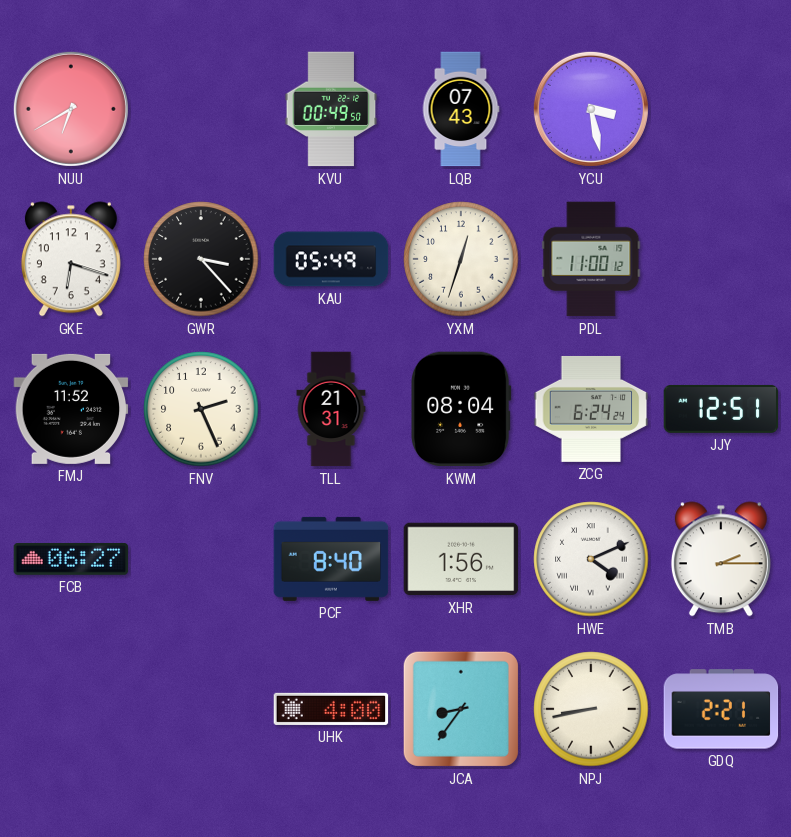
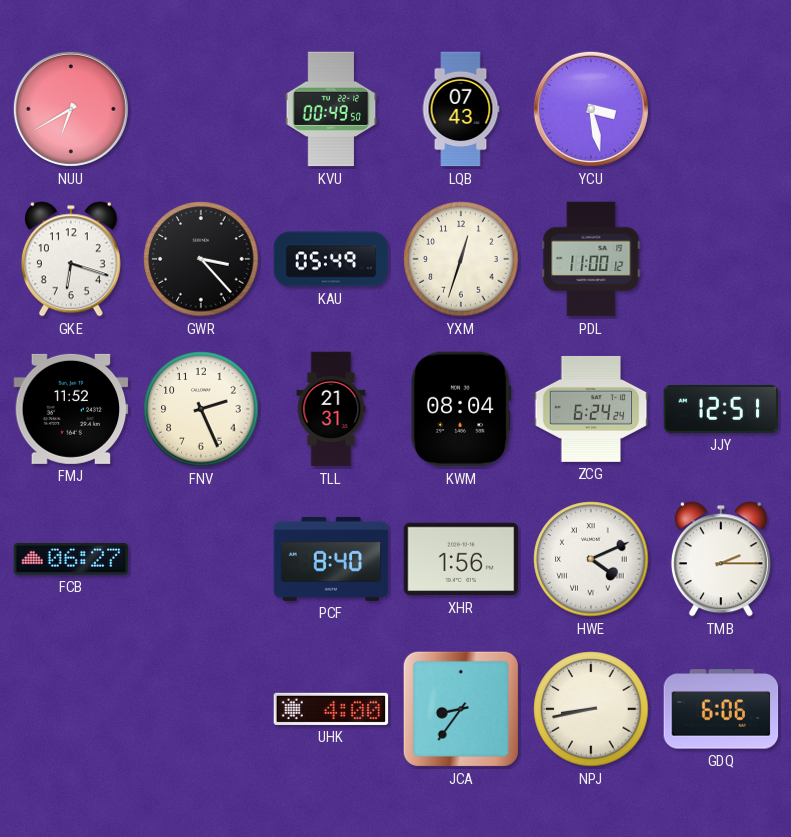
GDQ: 2:21 -> 6:06
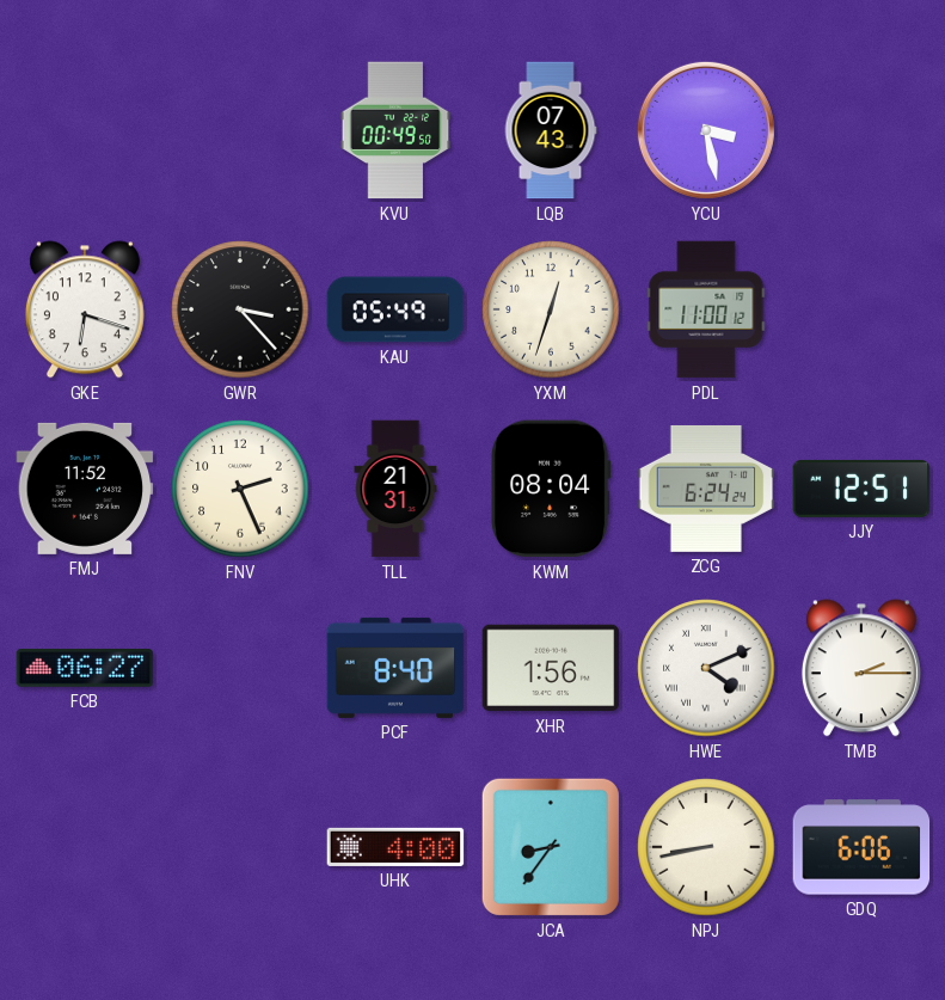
NUU: 6:40 -> none
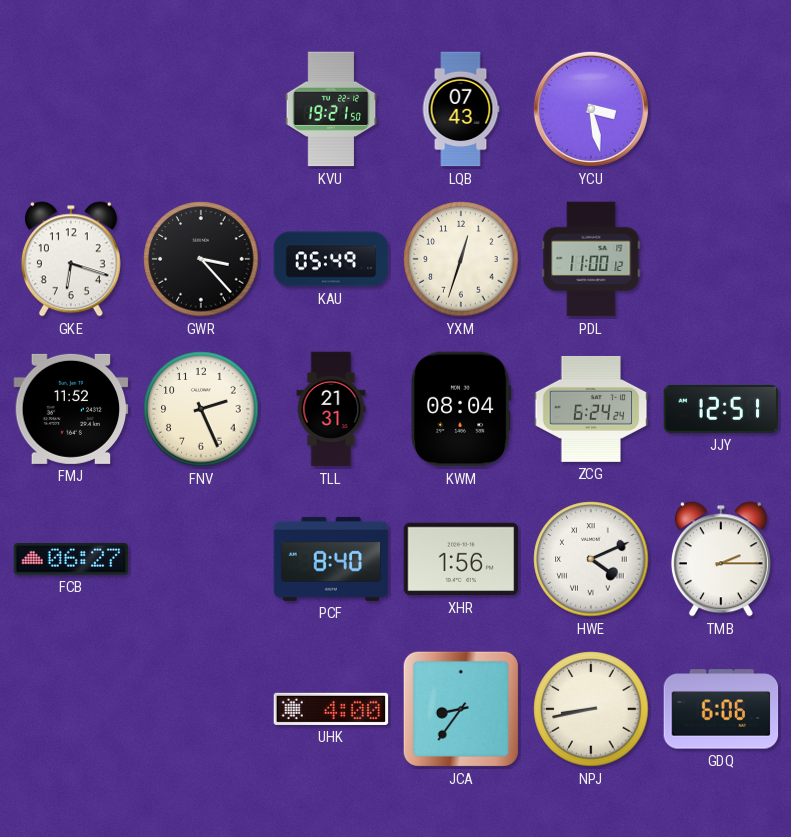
KVU: 00:49 -> 19:21
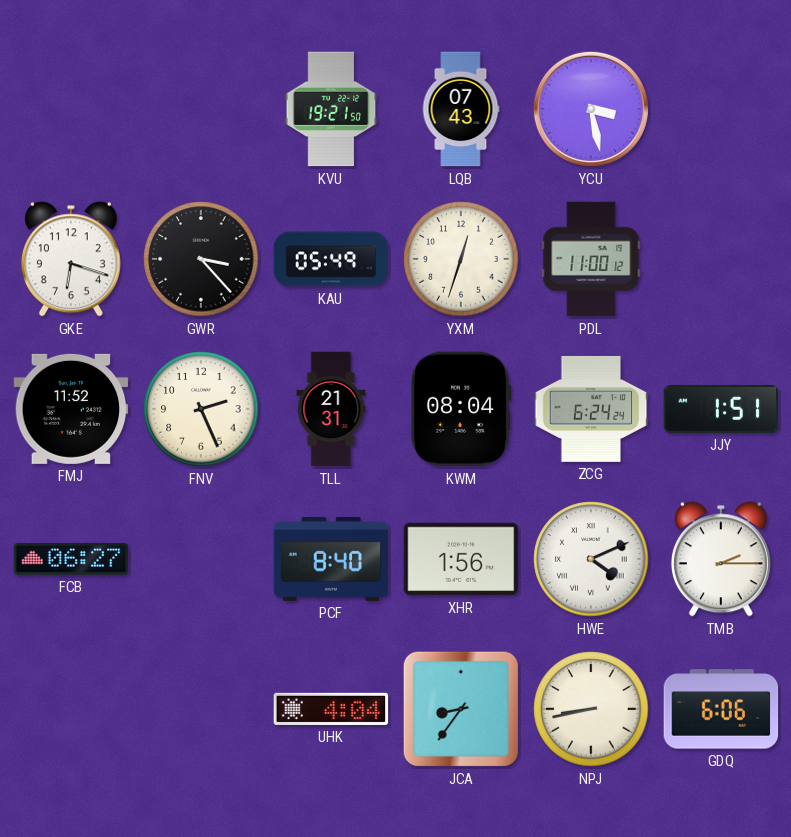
JJY: 12:51 -> 1:51
UHK: 4:00 -> 4:04
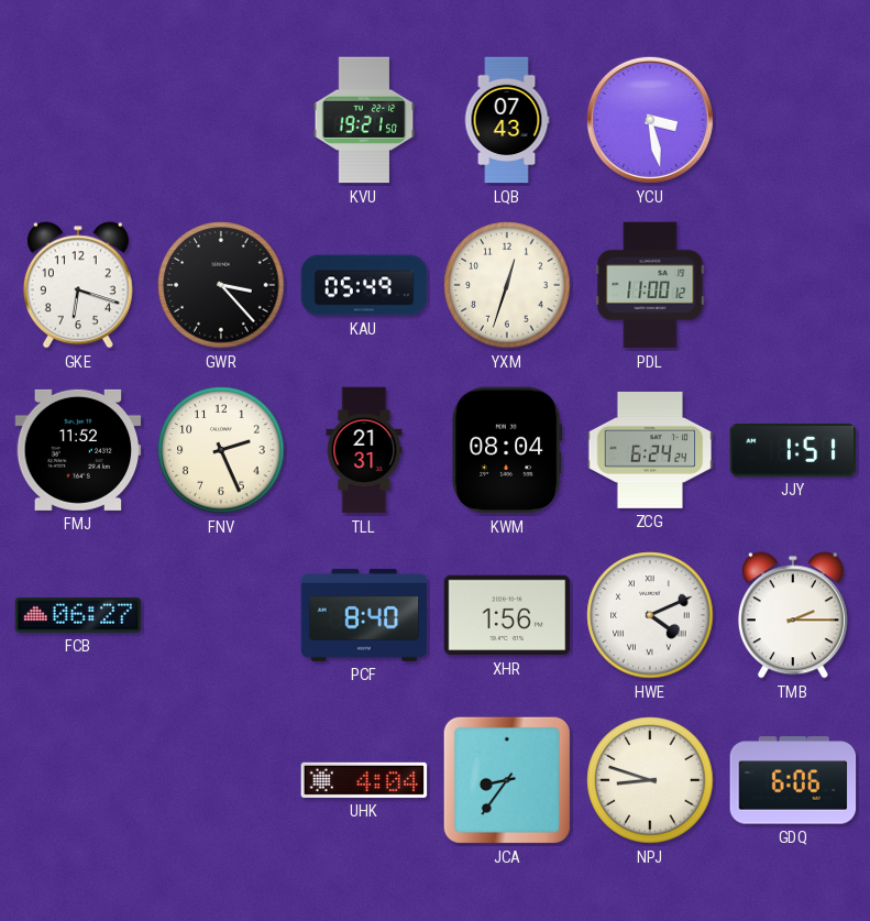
NPJ: 8:43 -> 8:48
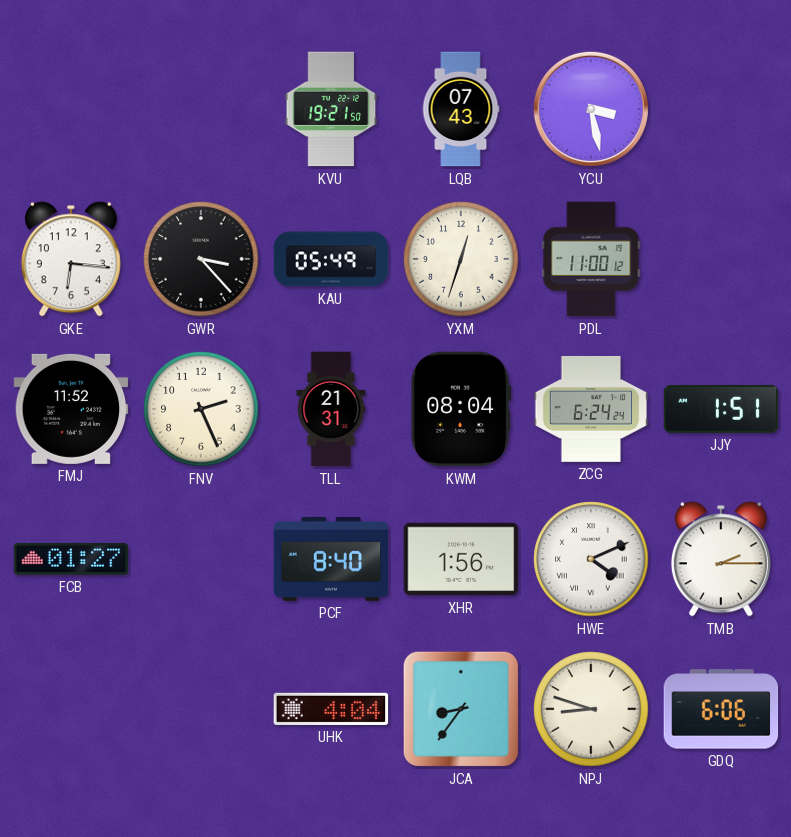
GKE: 6:18 -> 6:16
FCB: 06:27 -> 01:27
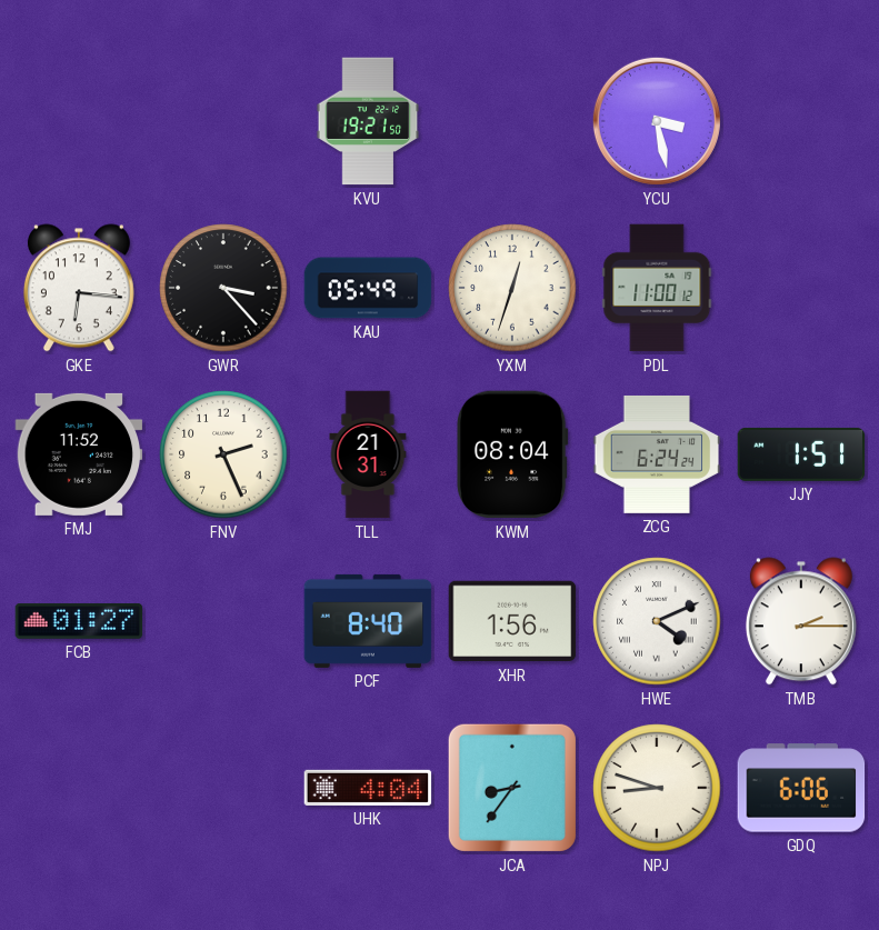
LQB: 07:43 -> none
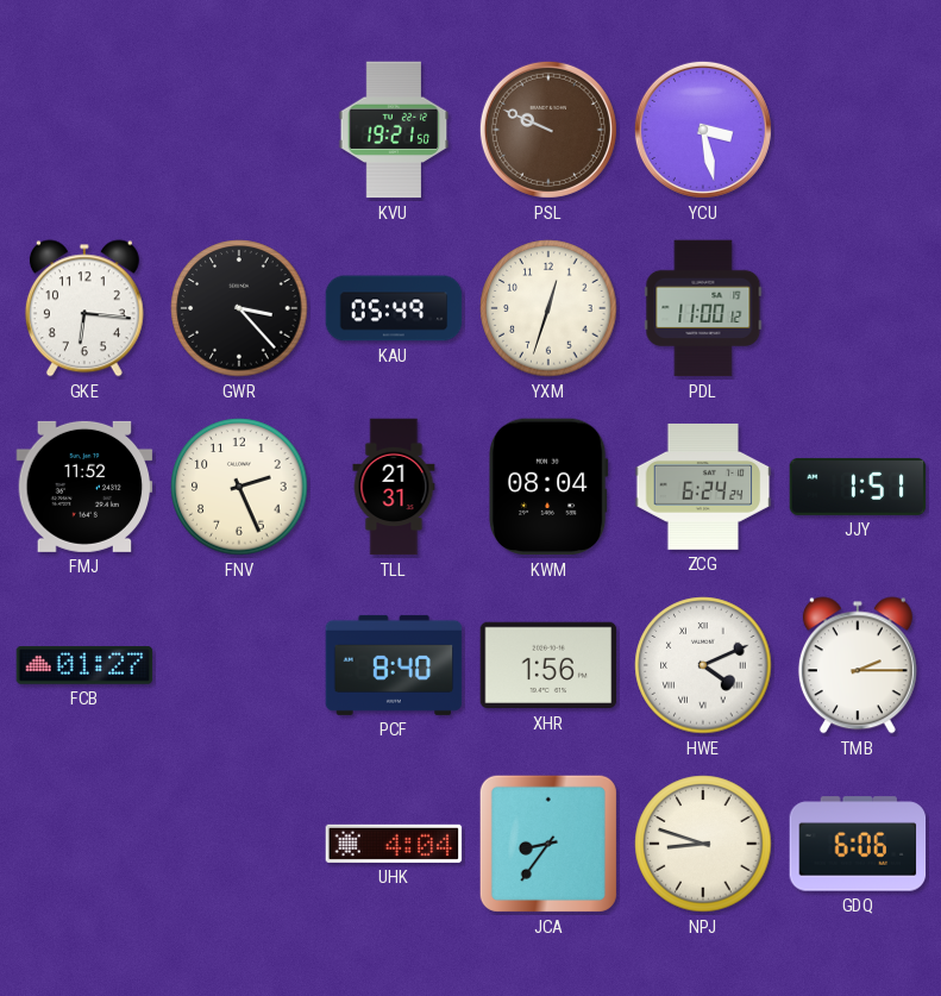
PSL: none -> 9:49
